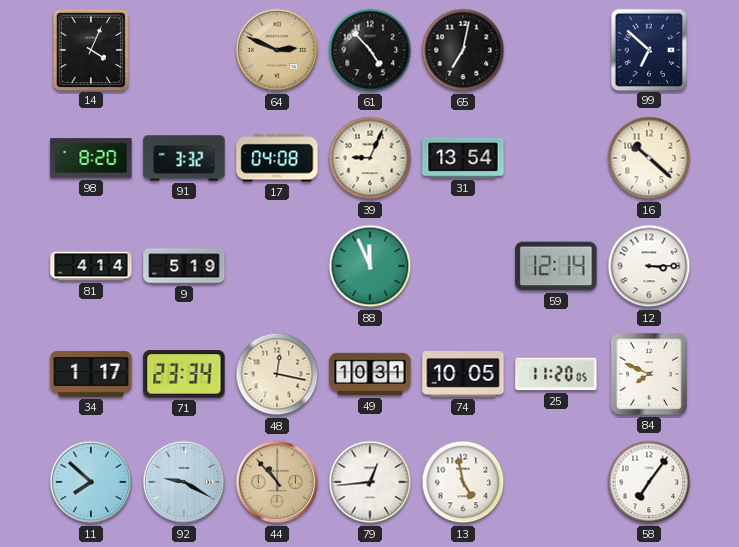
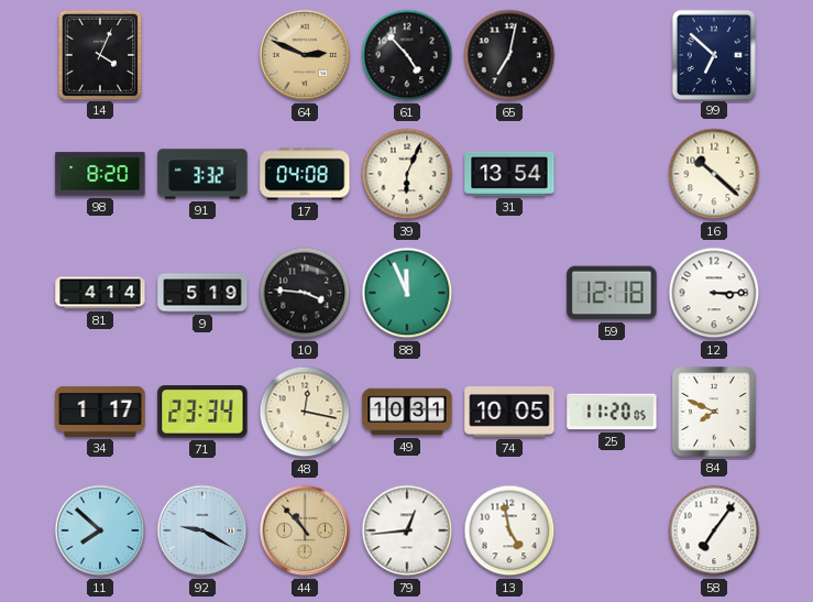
39: 9:04 -> 6:04
10: none -> 3:46
59: 12:14 -> 12:18
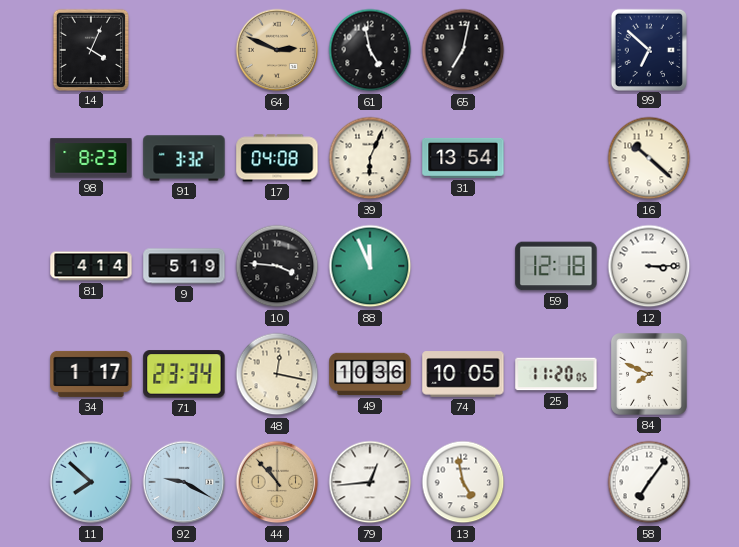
61: 4:53 -> 4:58
98: 8:20 -> 8:23
49: 10:31 -> 10:36
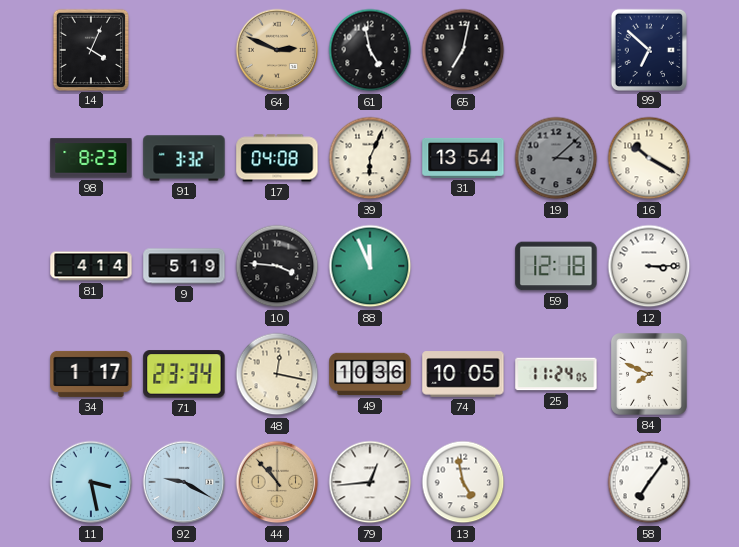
19: none -> 3:08
16: 10:22 -> 10:20
25: 11:20 -> 11:24
11: 7:52 -> 3:28
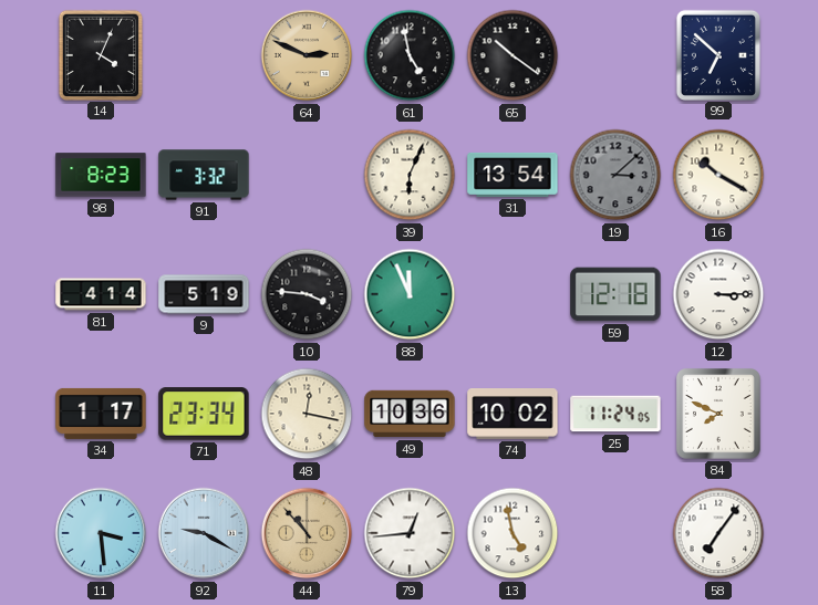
65: 7:02 -> 10:21
17: 04:08 -> none
74: 10:05 -> 10:02
11: 3:28 -> 3:29
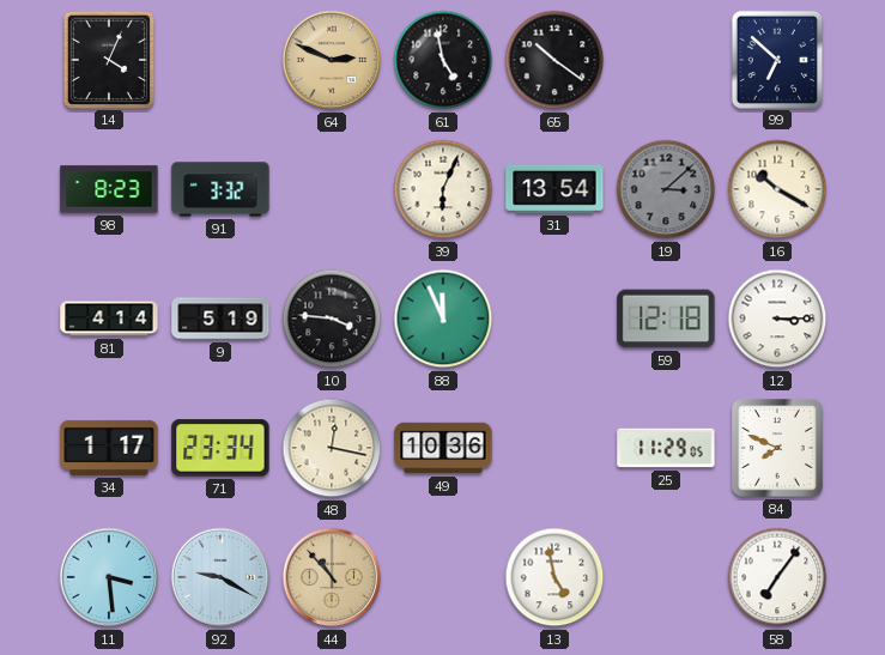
74: 10:02 -> none
25: 11:24 -> 11:29
79: 12:44 -> none
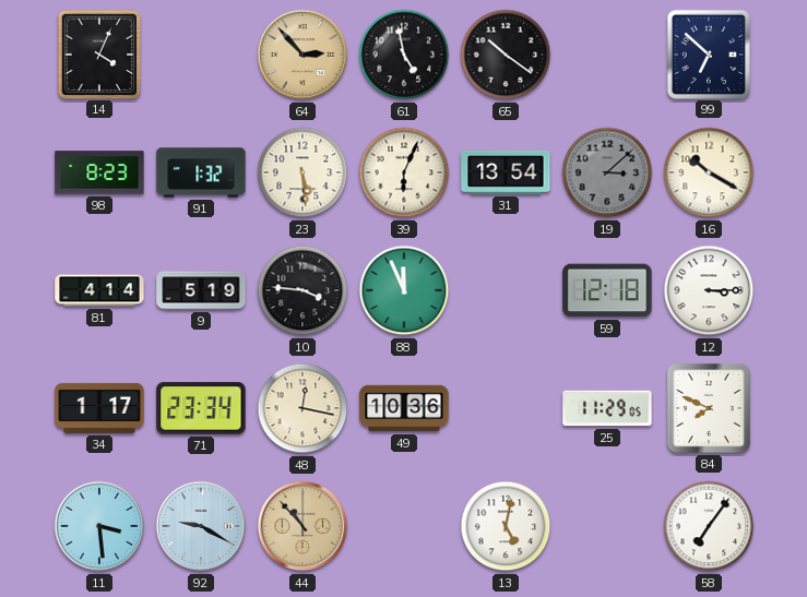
64: 2:49 -> 2:53
91: 3:32 -> 1:32
23: none -> 5:29
13: 4:58 -> 5:02
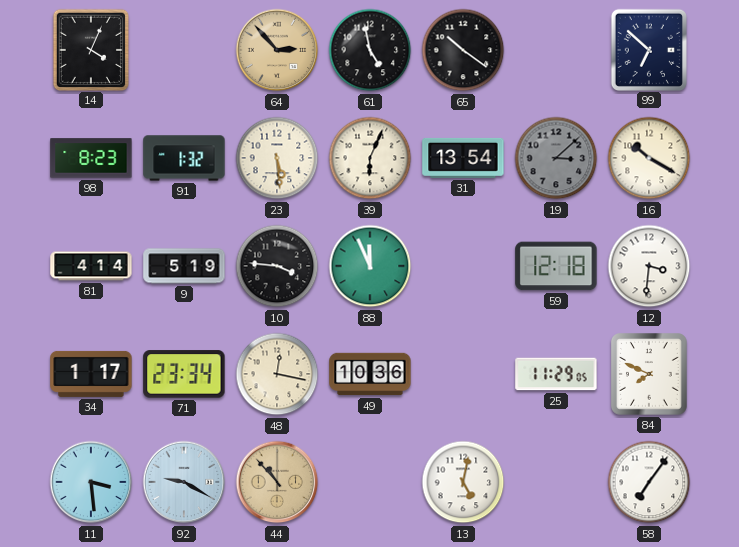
12: 3:15 -> 3:31
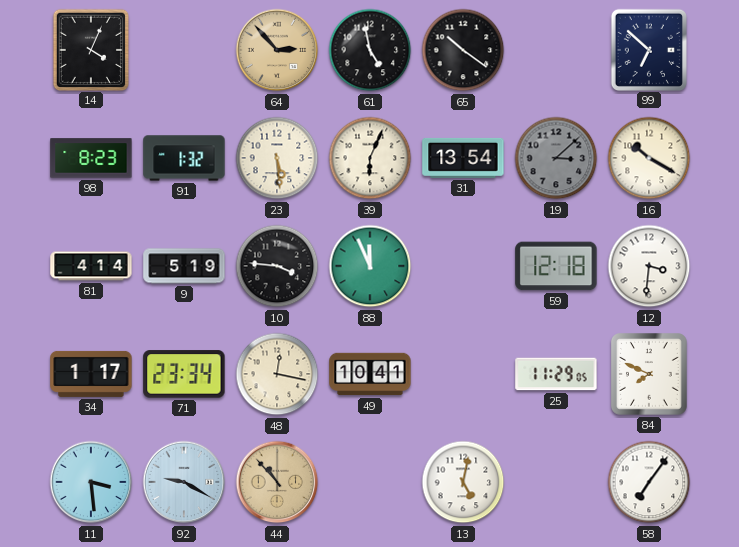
49: 10:36 -> 10:41
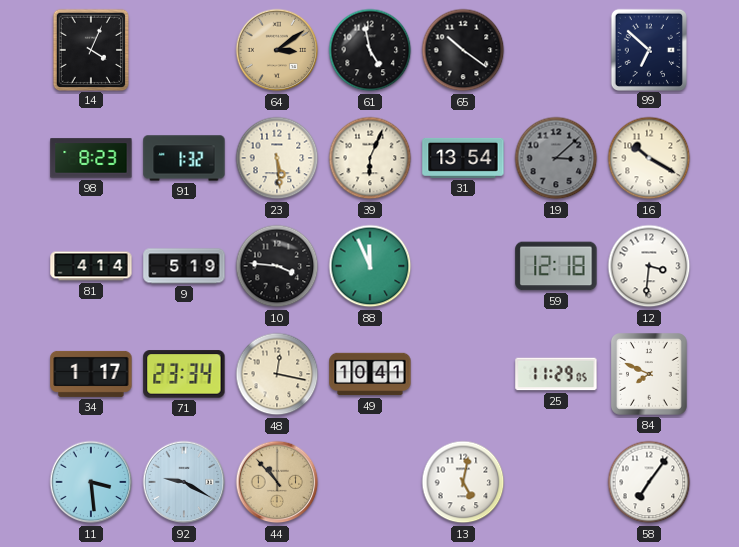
64: 2:53 -> 3:09
